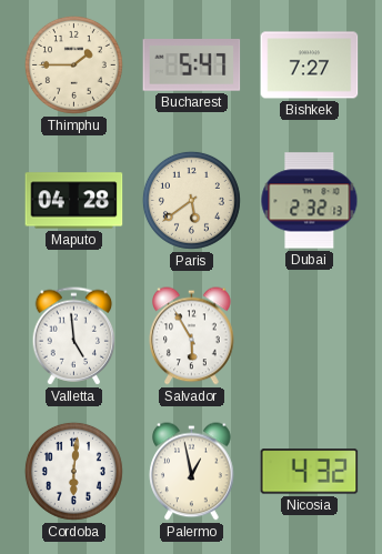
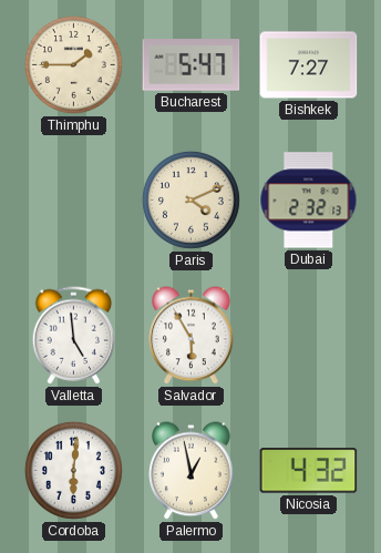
Maputo: 04:28 -> none
Paris: 5:39 -> 4:11
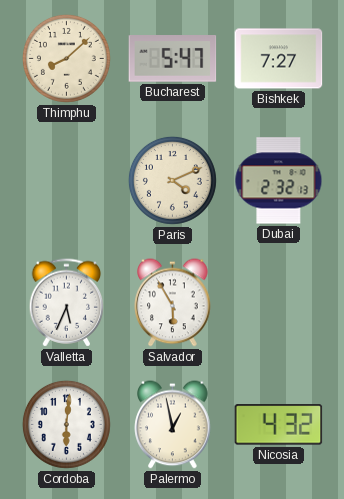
Thimphu: 1:45 -> 8:08
Valletta: 4:59 -> 5:34
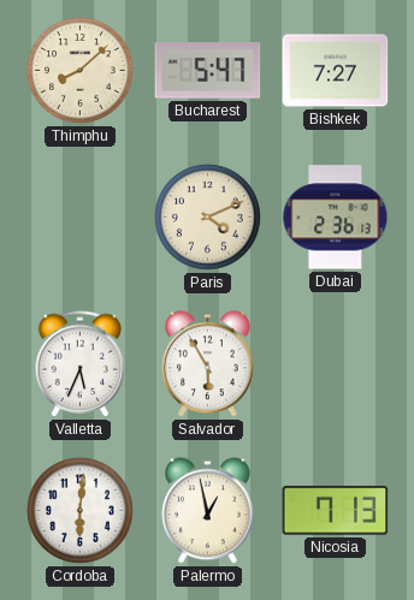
Dubai: 2:32 -> 2:36
Nicosia: 4:32 -> 7:13
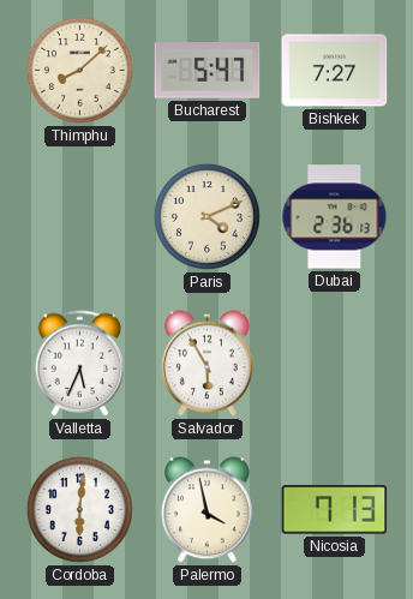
Palermo: 12:58 -> 3:58
